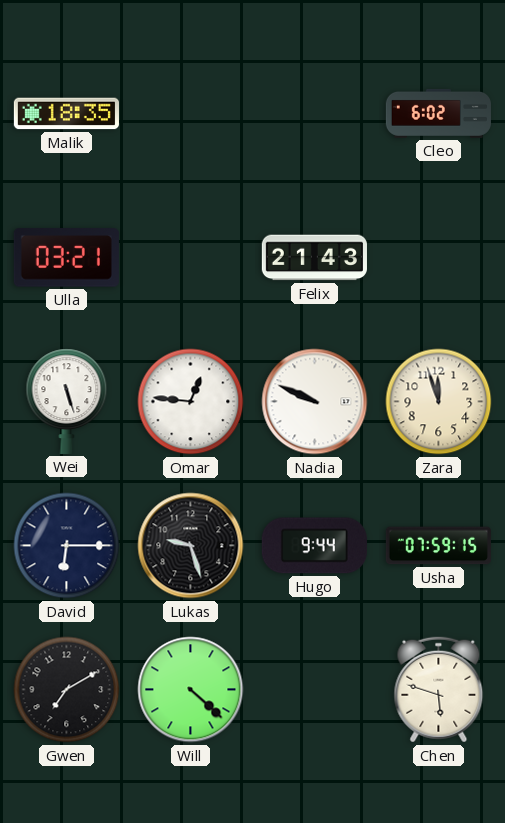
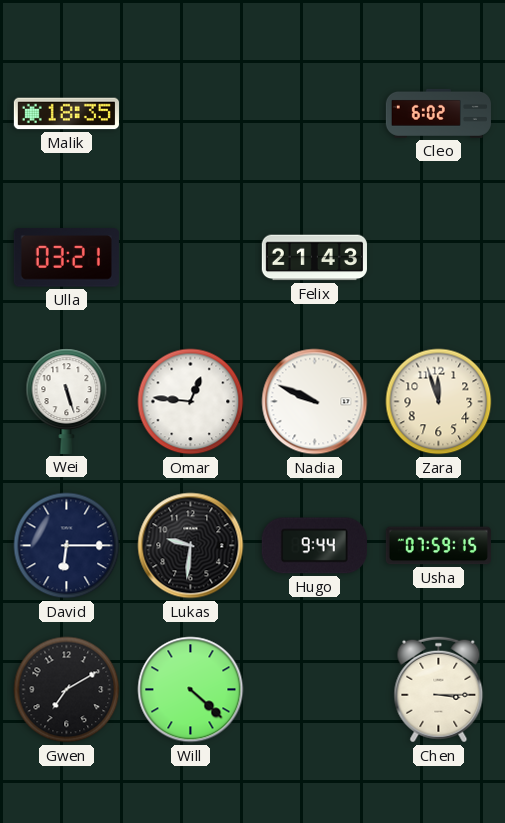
Lukas: 9:27 -> 9:31
Chen: 5:48 -> 3:15
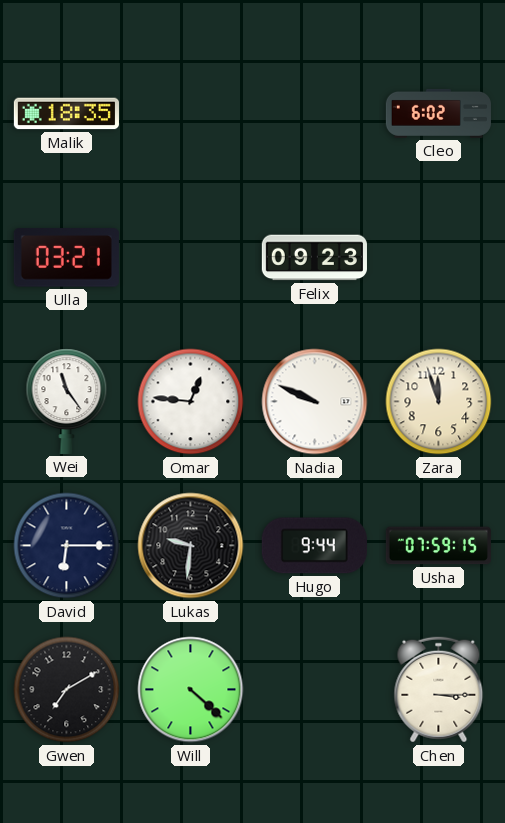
Felix: 21:43 -> 09:23
Wei: 5:27 -> 11:24
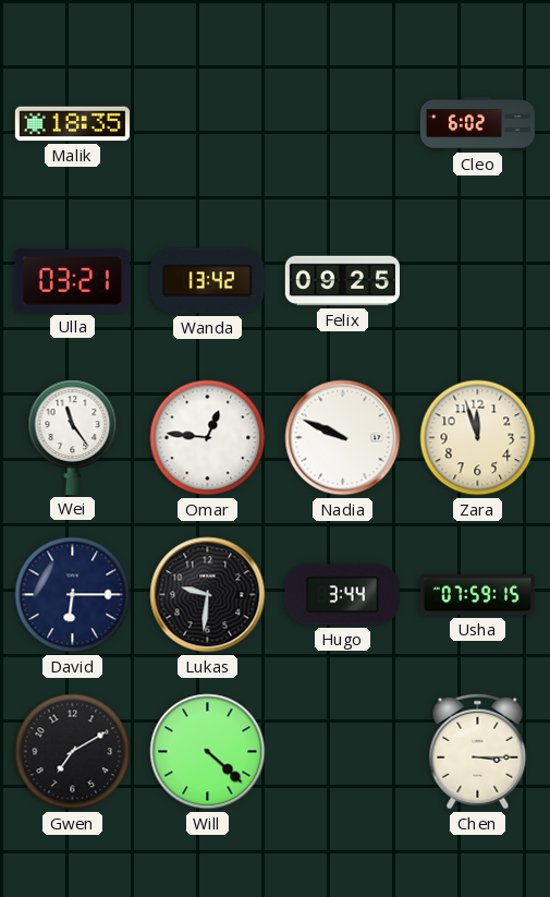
Wanda: none -> 13:42
Felix: 09:23 -> 09:25
Hugo: 9:44 -> 3:44
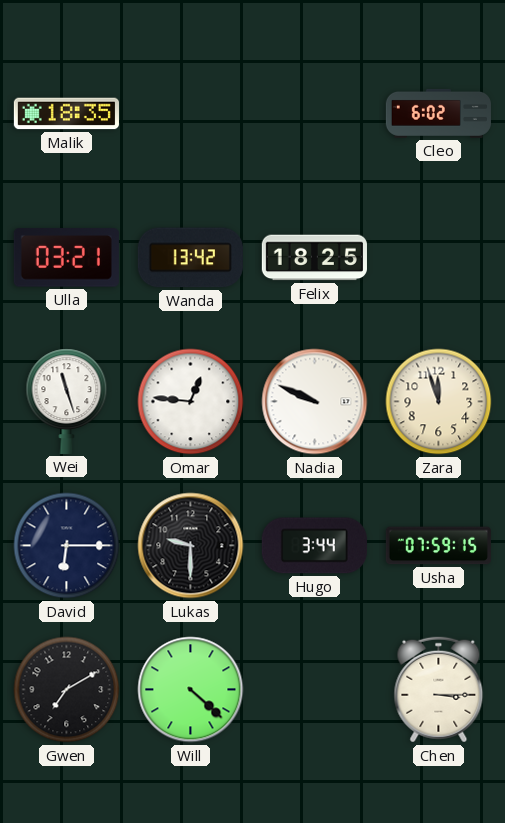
Felix: 09:25 -> 18:25
Wei: 11:24 -> 11:27
Lukas: 9:31 -> 9:30
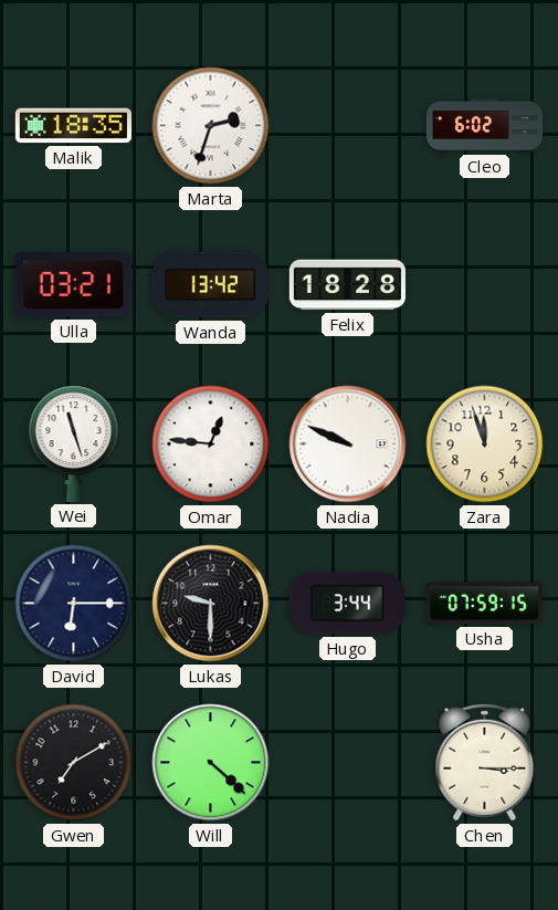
Marta: none -> 2:33
Felix: 18:25 -> 18:28
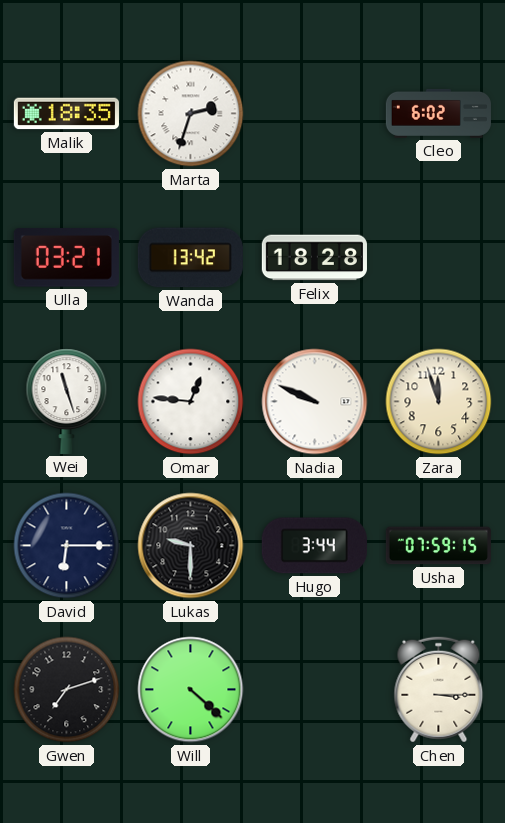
Gwen: 7:10 -> 7:12
